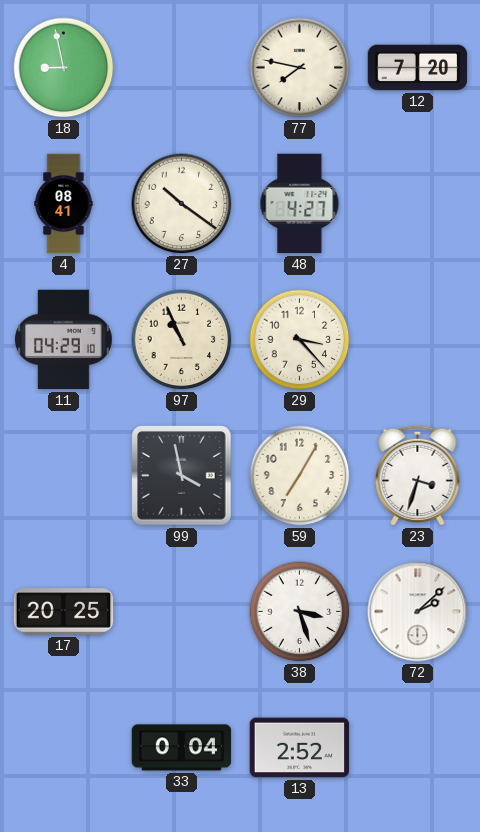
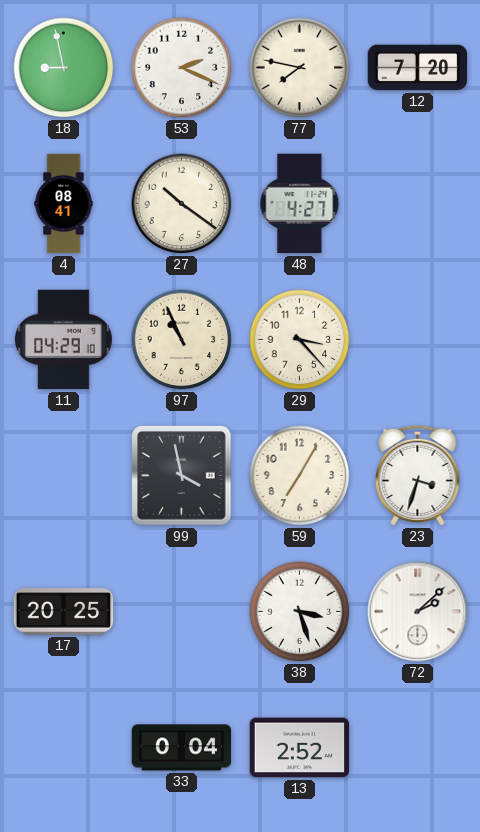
53: none -> 2:19
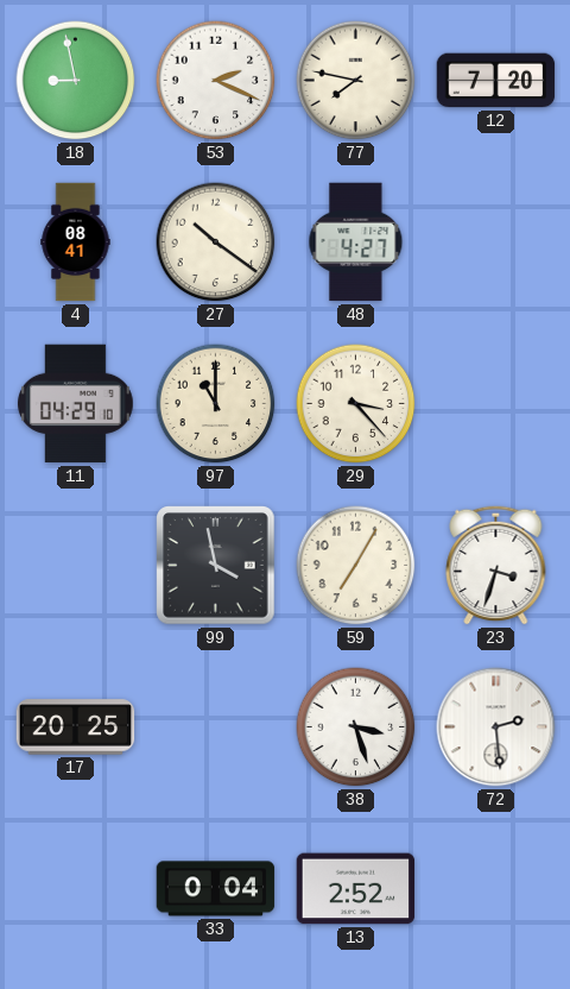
97: 10:56 -> 11:00
72: 2:08 -> 2:29
